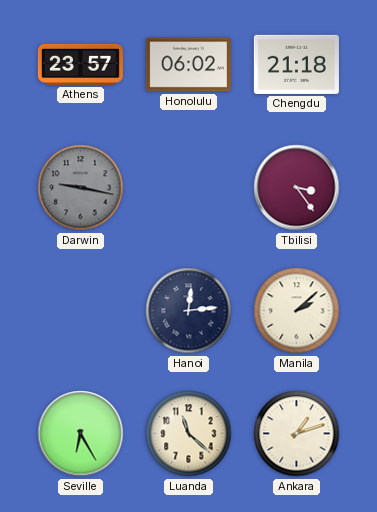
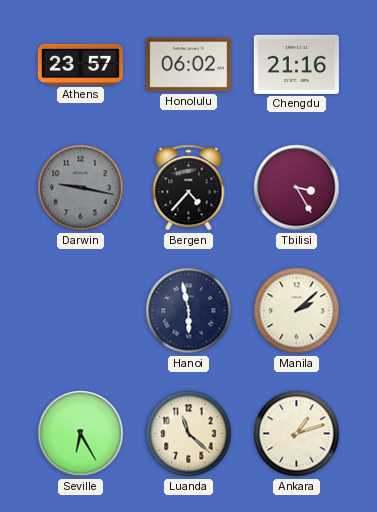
Chengdu: 21:18 -> 21:16
Bergen: none -> 4:37
Tbilisi: 3:24 -> 3:25
Hanoi: 12:14 -> 5:58
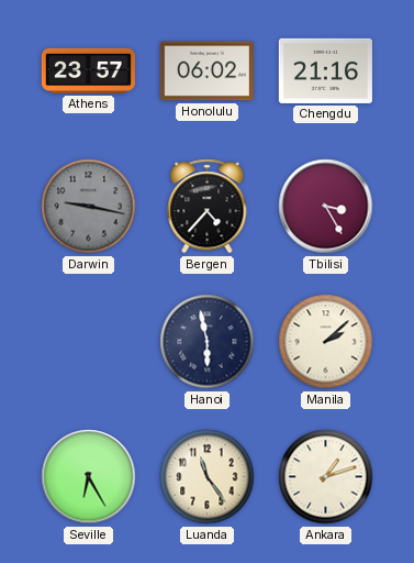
Luanda: 11:22 -> 11:24
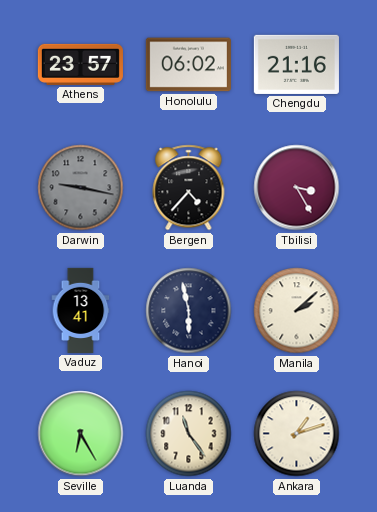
Vaduz: none -> 13:41
